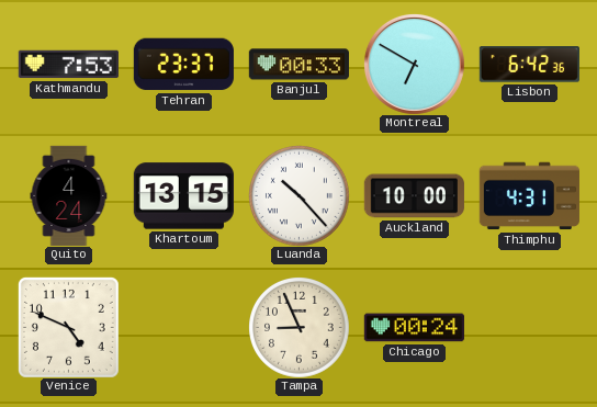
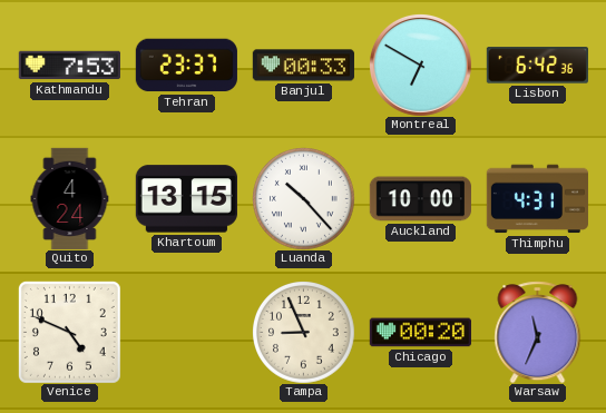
Chicago: 00:24 -> 00:20
Warsaw: none -> 11:34
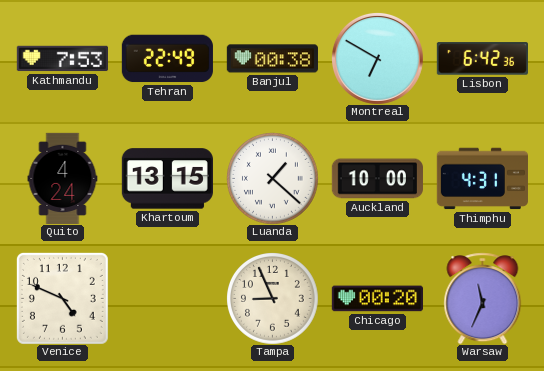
Tehran: 23:37 -> 22:49
Banjul: 00:33 -> 00:38
Luanda: 10:23 -> 1:22
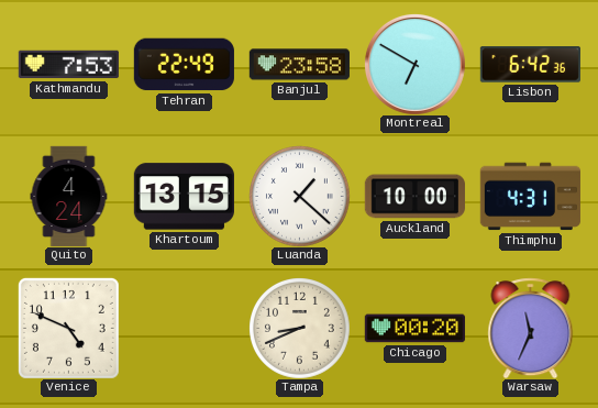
Banjul: 00:38 -> 23:58
Tampa: 8:56 -> 8:41
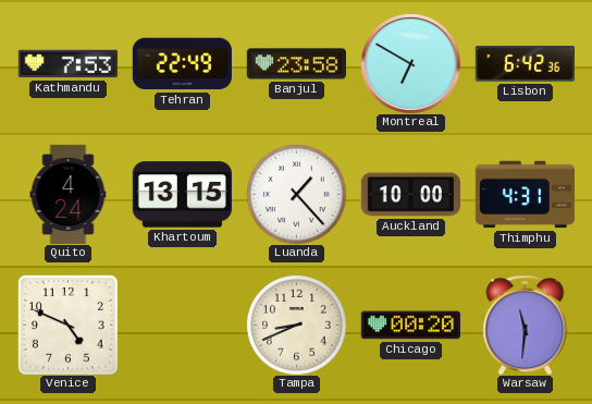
Luanda: 1:22 -> 1:23
Warsaw: 11:34 -> 11:31
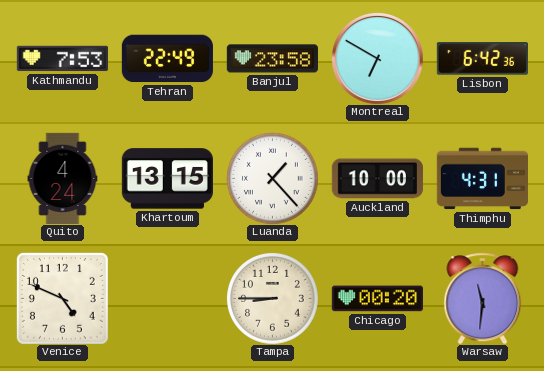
Tampa: 8:41 -> 8:45
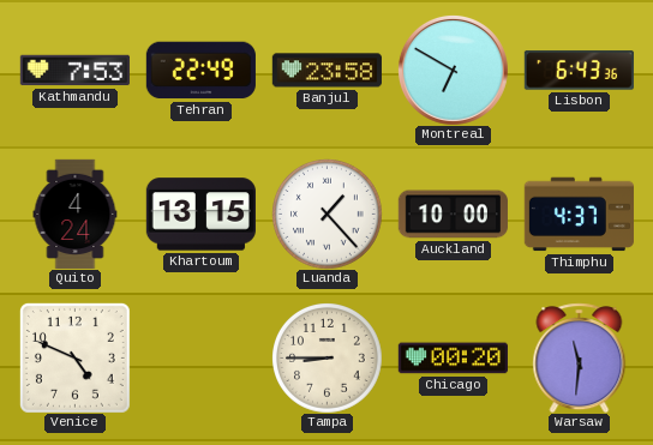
Lisbon: 6:42 -> 6:43
Thimphu: 4:31 -> 4:37
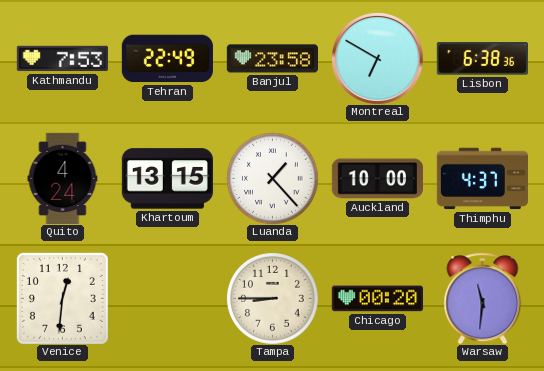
Lisbon: 6:43 -> 6:38
Venice: 4:49 -> 12:31
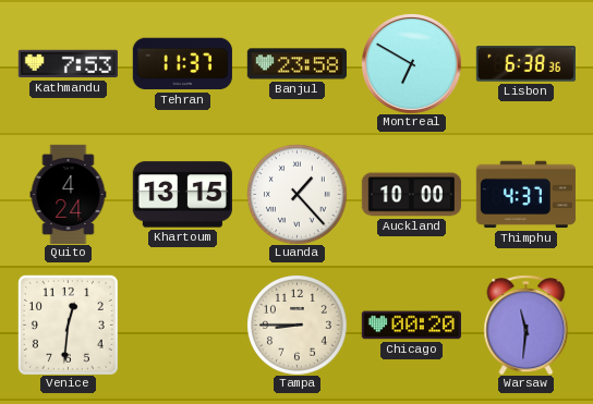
Tehran: 22:49 -> 11:37
